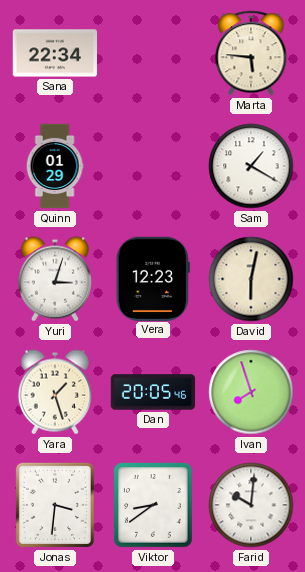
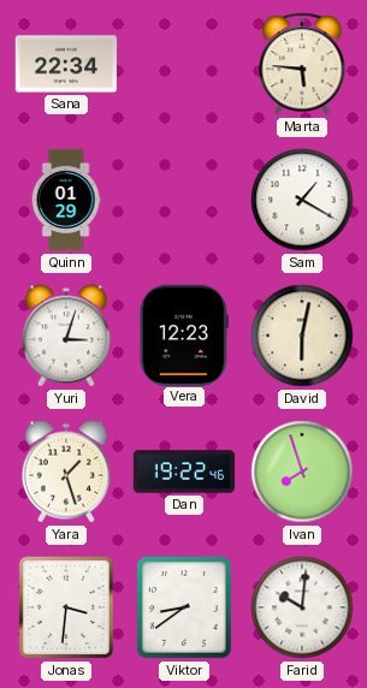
Dan: 20:05 -> 19:22
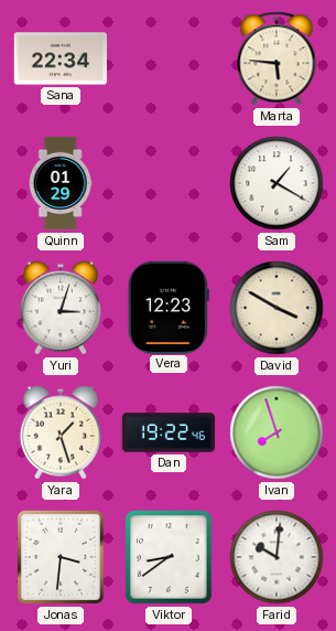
David: 6:02 -> 3:50
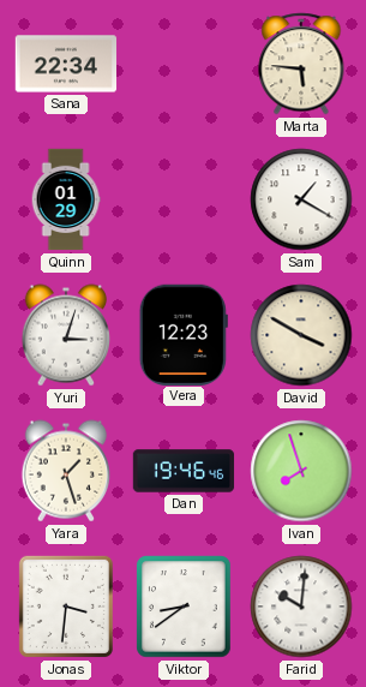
Dan: 19:22 -> 19:46
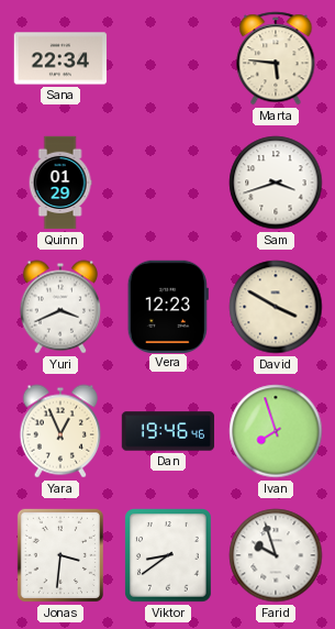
Sam: 1:20 -> 3:42
Yuri: 3:03 -> 3:41
Yara: 1:27 -> 12:56
Farid: 10:01 -> 9:57
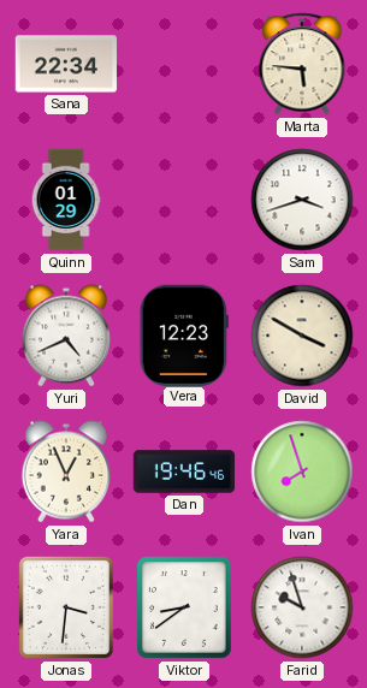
Yuri: 3:41 -> 4:41
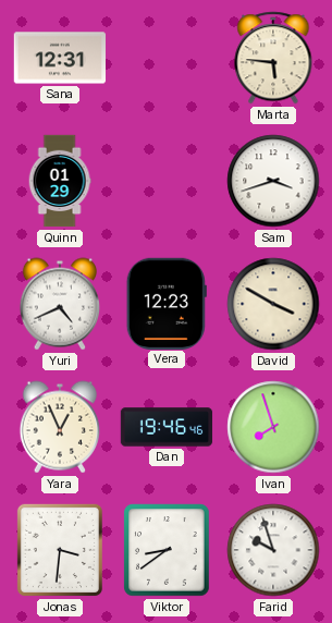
Sana: 22:34 -> 12:31
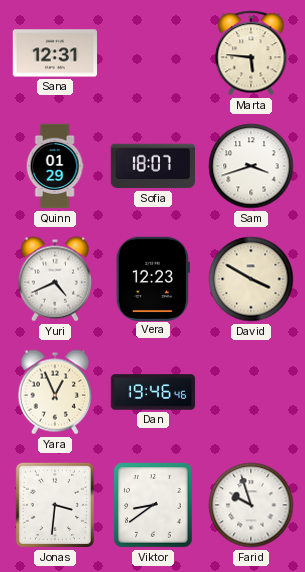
Sofia: none -> 18:07
Ivan: 7:57 -> none
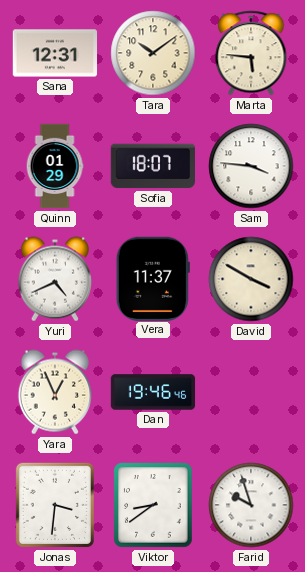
Tara: none -> 10:09
Sam: 3:42 -> 3:46
Vera: 12:23 -> 11:37
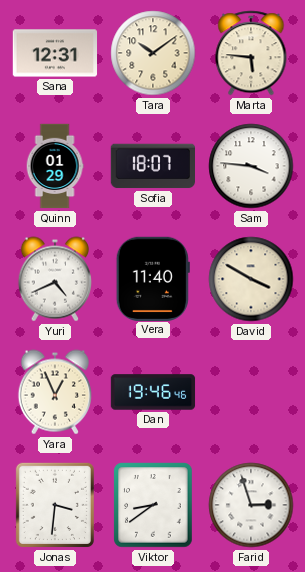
Vera: 11:37 -> 11:40
Farid: 9:57 -> 2:57
